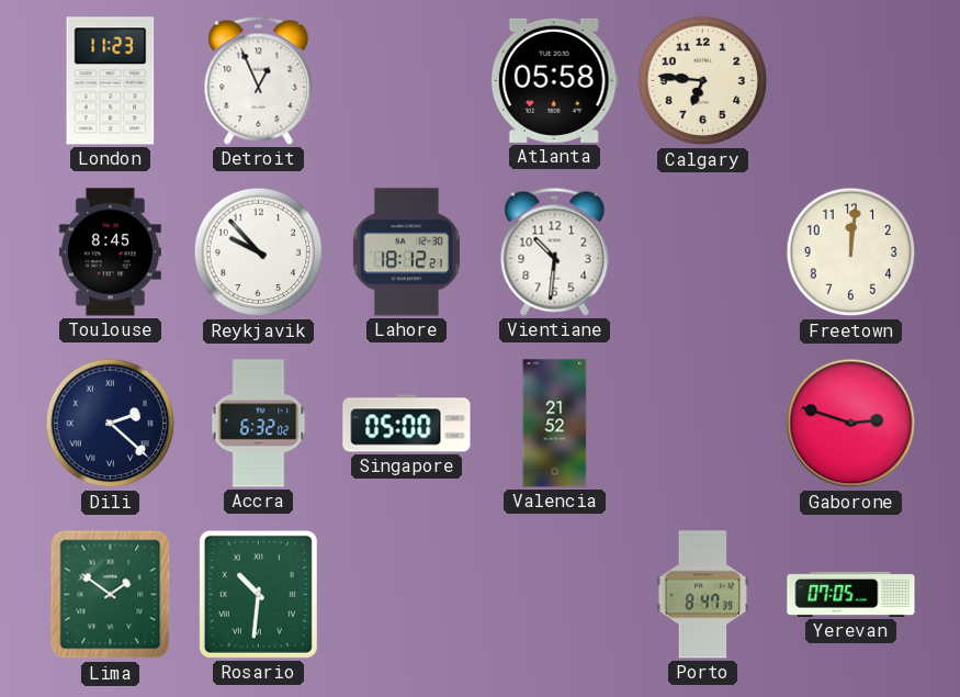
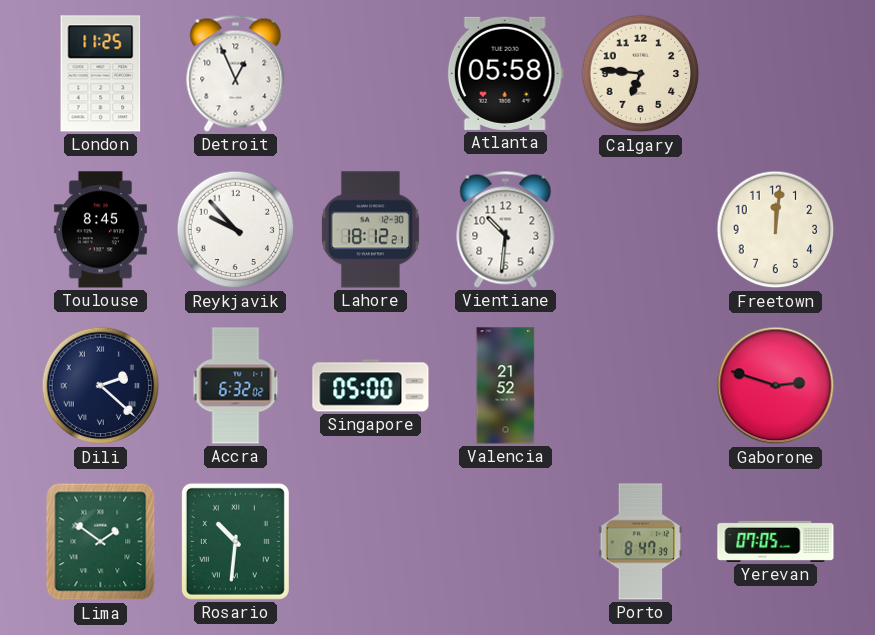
London: 11:23 -> 11:25
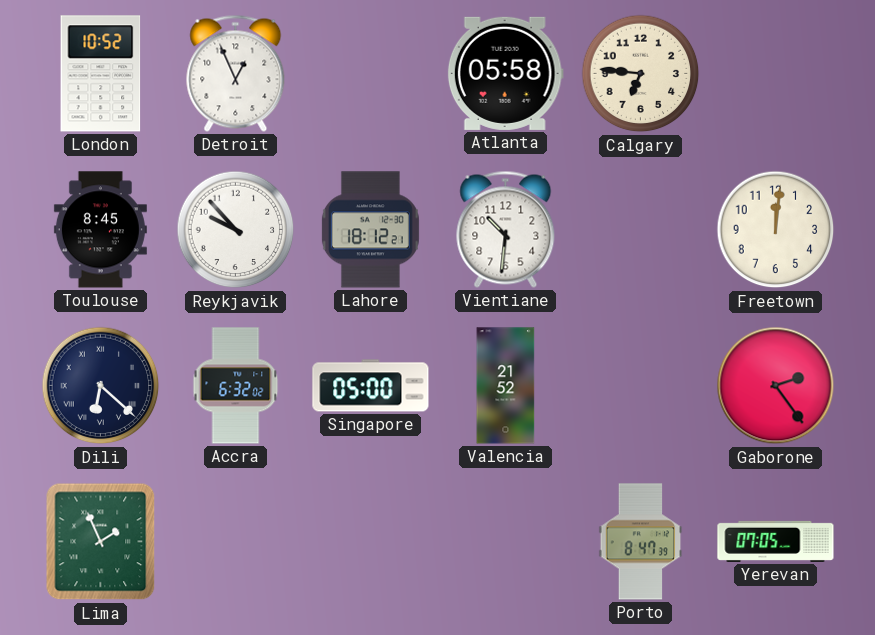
London: 11:25 -> 10:52
Dili: 2:22 -> 6:22
Gaborone: 2:48 -> 2:24
Lima: 1:51 -> 1:56
Rosario: 10:31 -> none
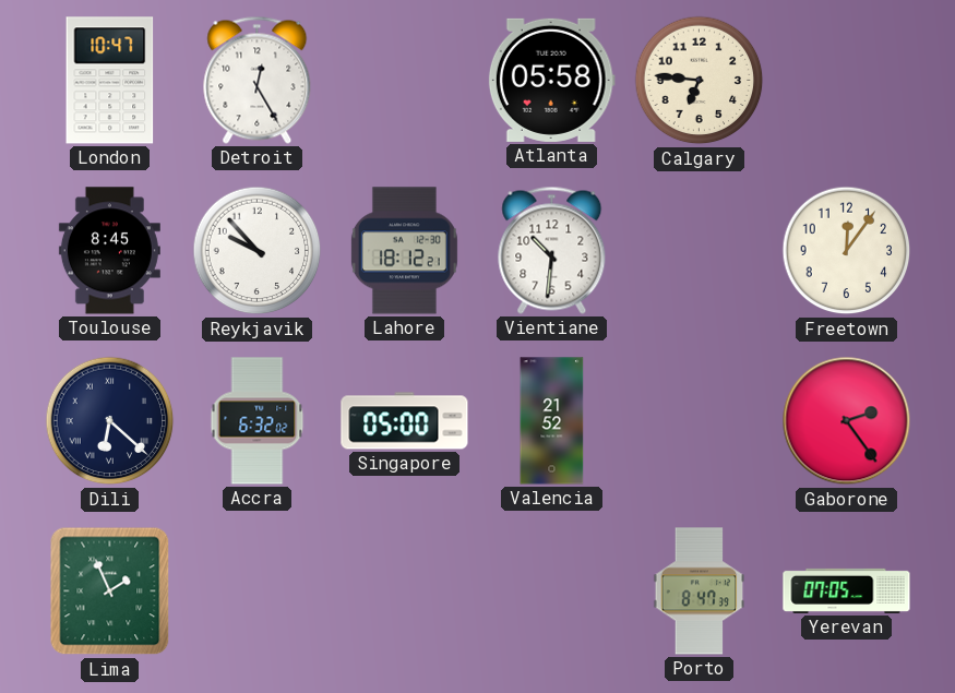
London: 10:52 -> 10:47
Detroit: 12:56 -> 12:25
Freetown: 12:01 -> 12:06
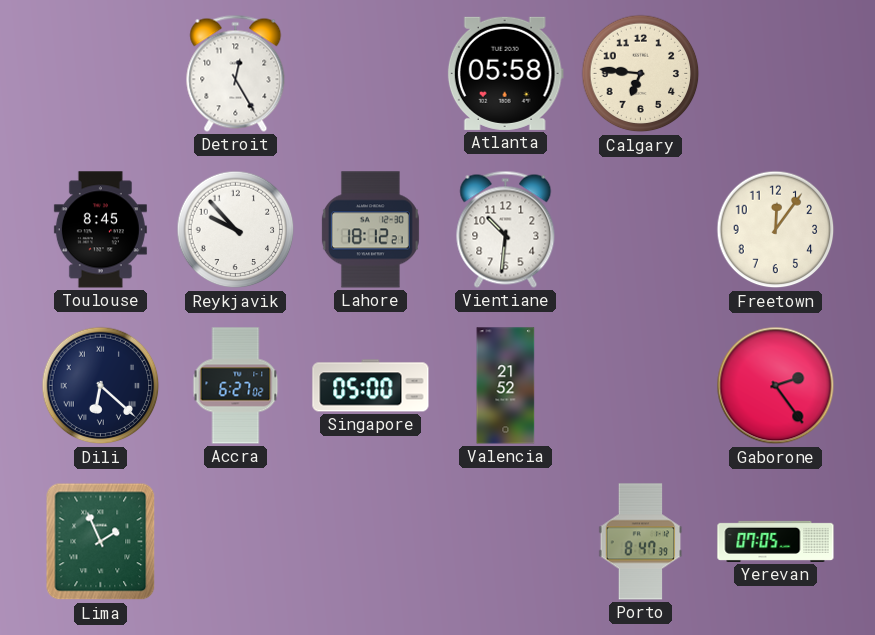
London: 10:47 -> none
Accra: 6:32 -> 6:27
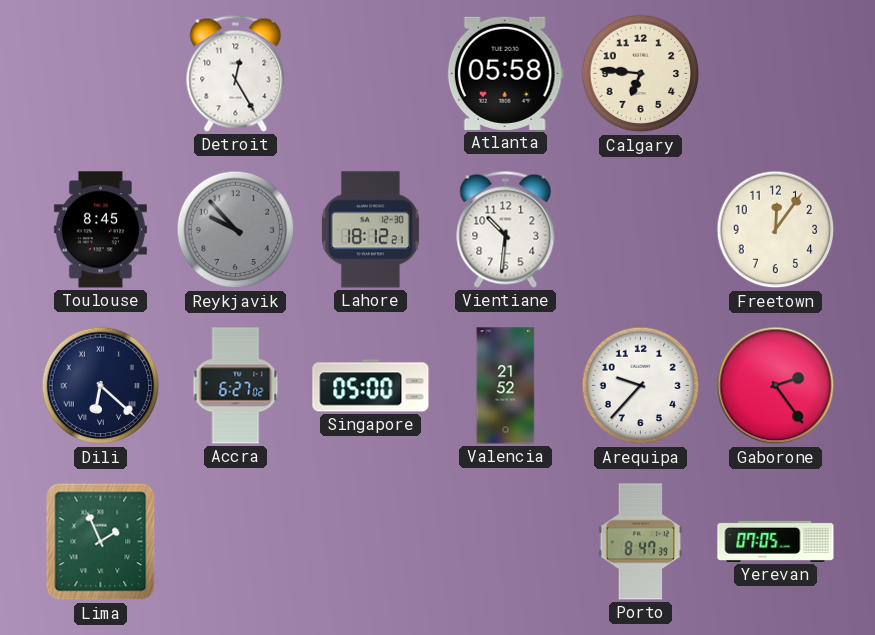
Reykjavik dial: white -> grey
Arequipa: none -> 9:37
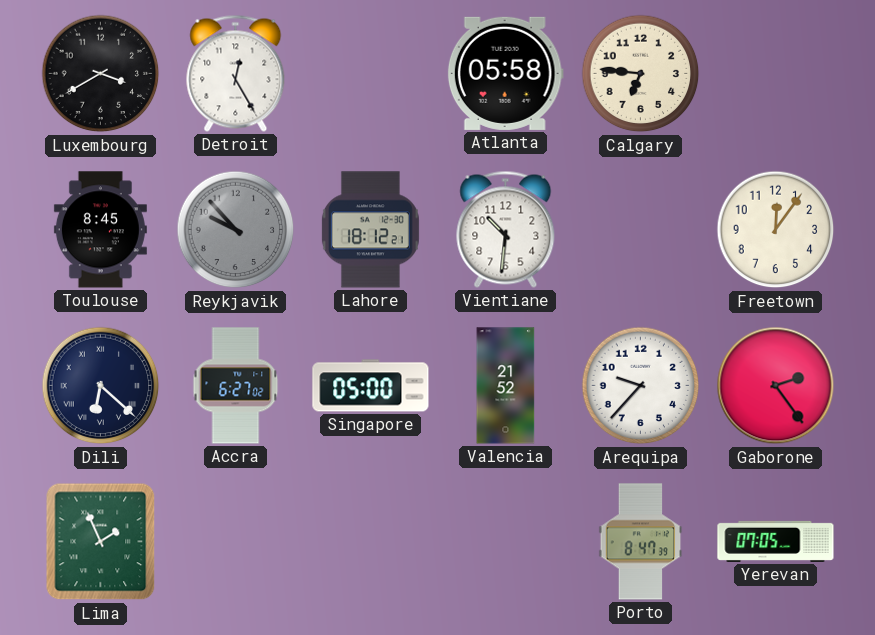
Luxembourg: none -> 3:40
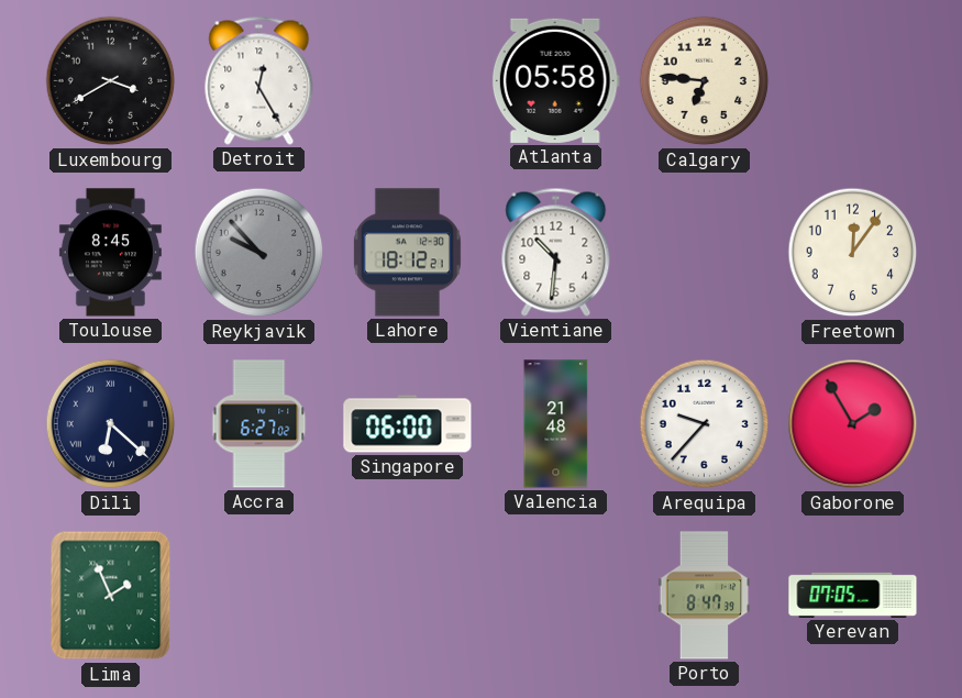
Singapore: 05:00 -> 06:00
Valencia: 21:52 -> 21:48
Gaborone: 2:24 -> 1:55
